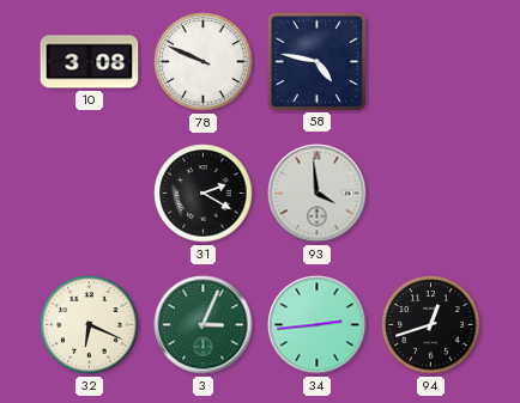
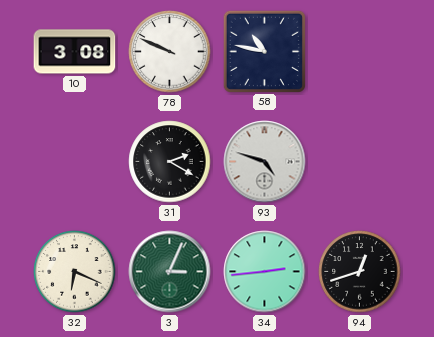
58: 4:47 -> 10:47
93: 3:59 -> 4:48
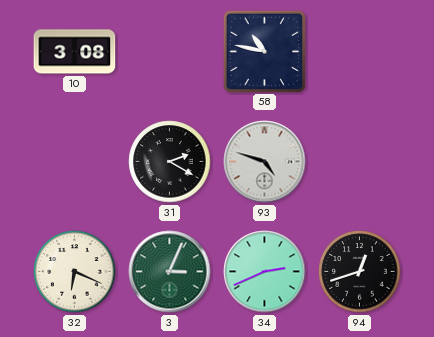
78: 9:49 -> none
34: 2:44 -> 2:41
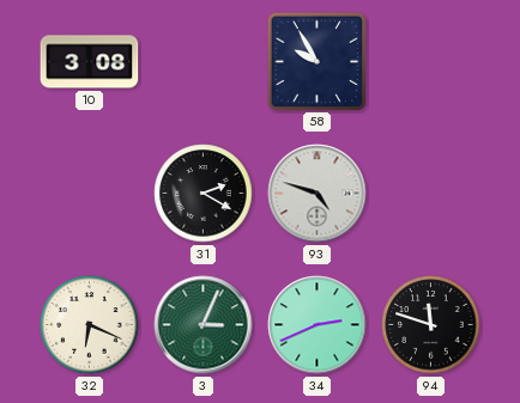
58: 10:47 -> 9:55
94: 12:42 -> 11:48
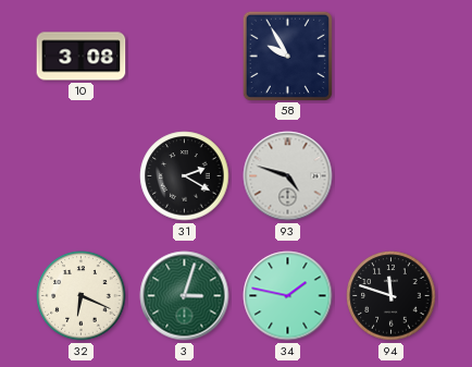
3: 3:04 -> 3:03
34: 2:41 -> 1:47
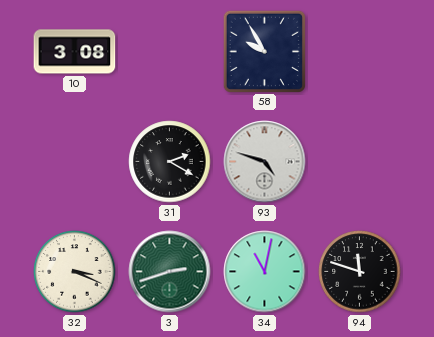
32: 6:19 -> 3:19
3: 3:03 -> 2:42
34: 1:47 -> 11:02
